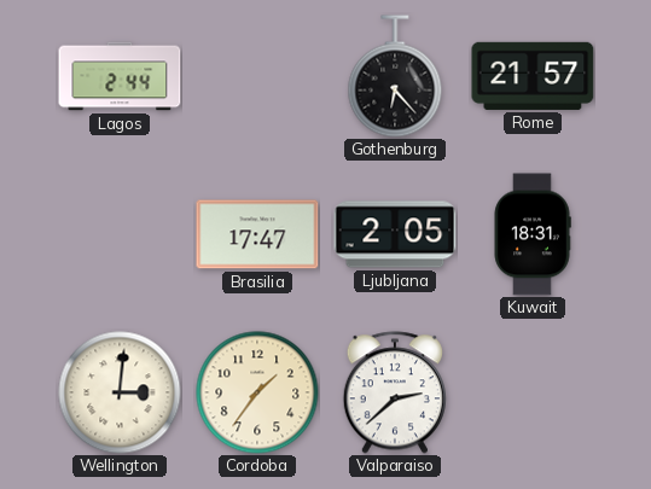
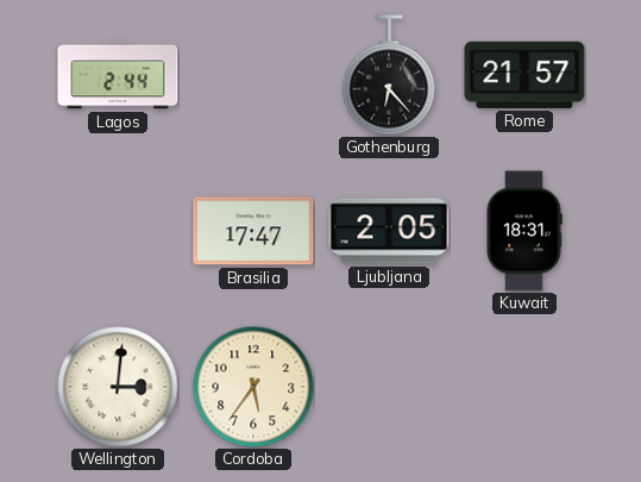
Cordoba: 1:36 -> 5:36
Valparaiso: 2:38 -> none
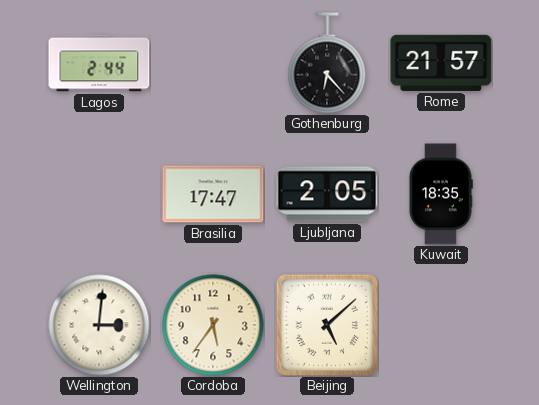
Kuwait: 18:31 -> 18:35
Beijing: none -> 5:08
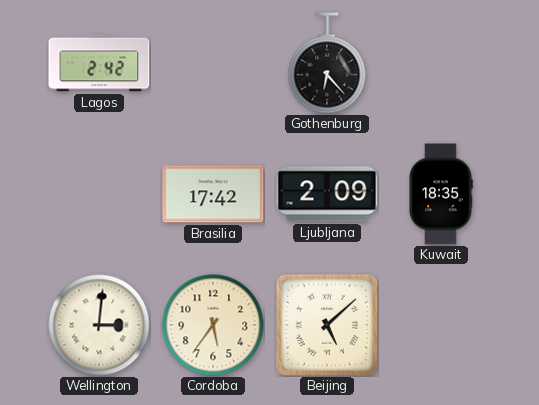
Lagos: 2:44 -> 2:42
Rome: 21:57 -> none
Brasilia: 17:47 -> 17:42
Ljubljana: 2:05 -> 2:09
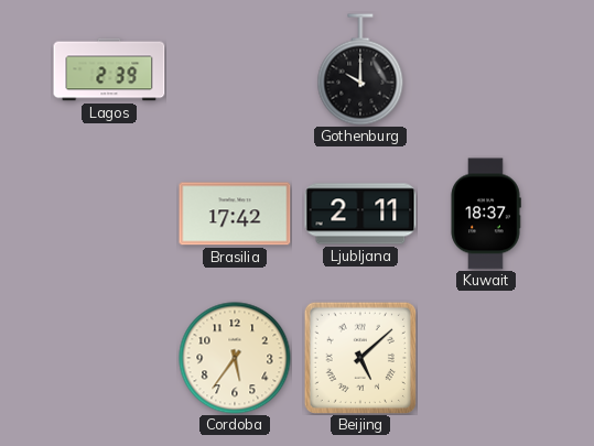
Lagos: 2:42 -> 2:39
Gothenburg: 6:23 -> 10:00
Ljubljana: 2:09 -> 2:11
Kuwait: 18:35 -> 18:37
Wellington: 3:01 -> none
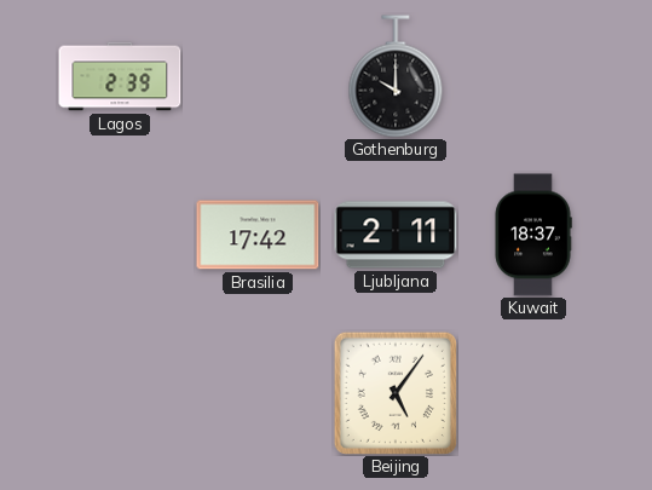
Cordoba: 5:36 -> none
Beijing: 5:08 -> 5:06
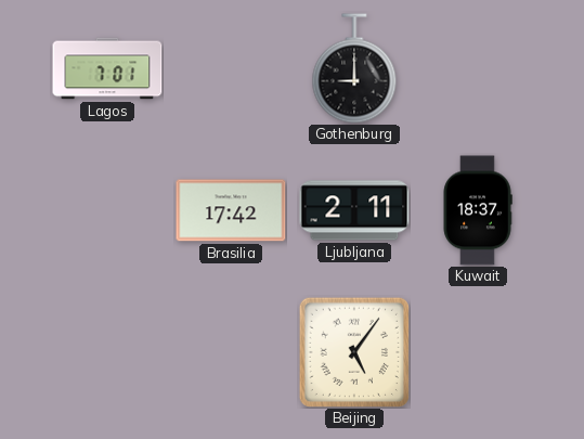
Lagos: 2:39 -> 7:01
Gothenburg: 10:00 -> 9:00
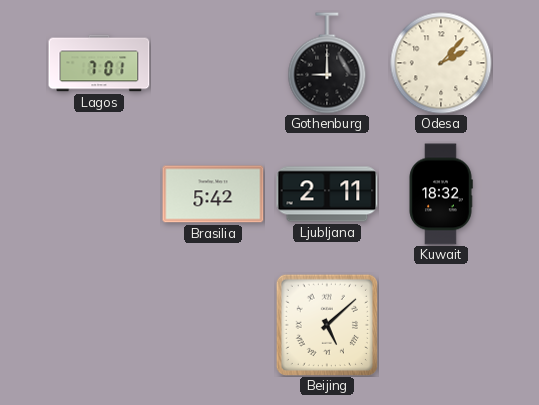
Odesa: none -> 2:07
Brasilia: 17:42 -> 5:42
Kuwait: 18:37 -> 18:32
Beijing: 5:06 -> 5:08
